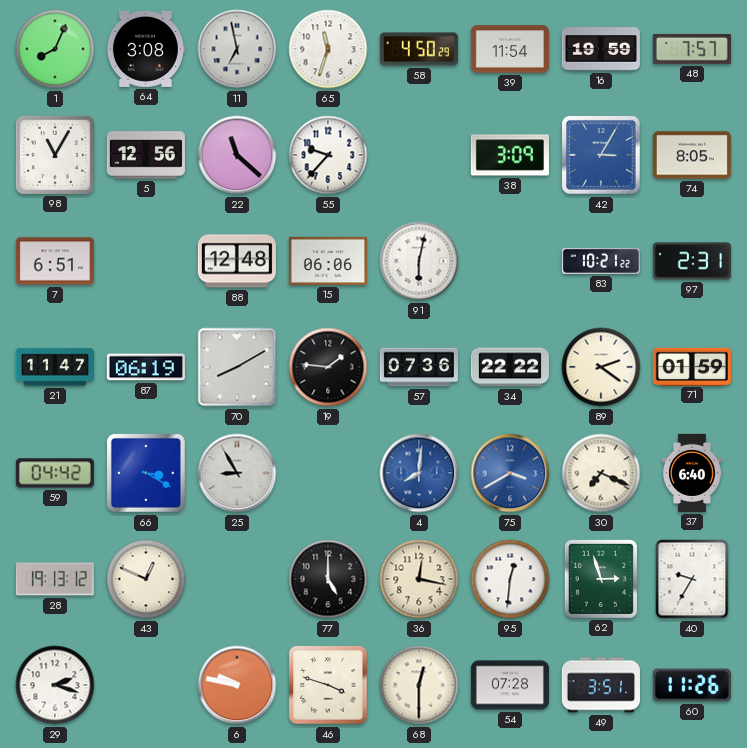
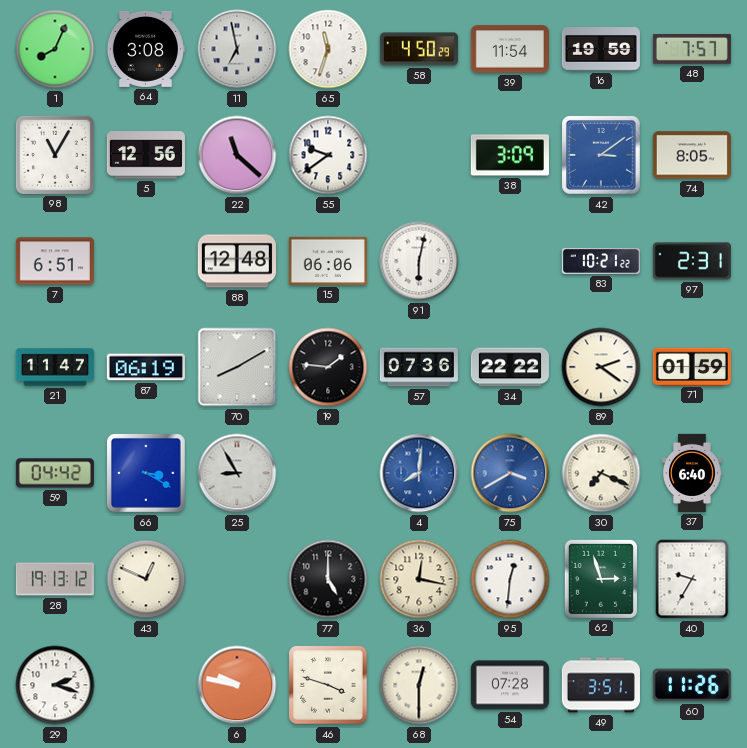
55: 9:37 -> 9:39
42: 3:05 -> 3:09
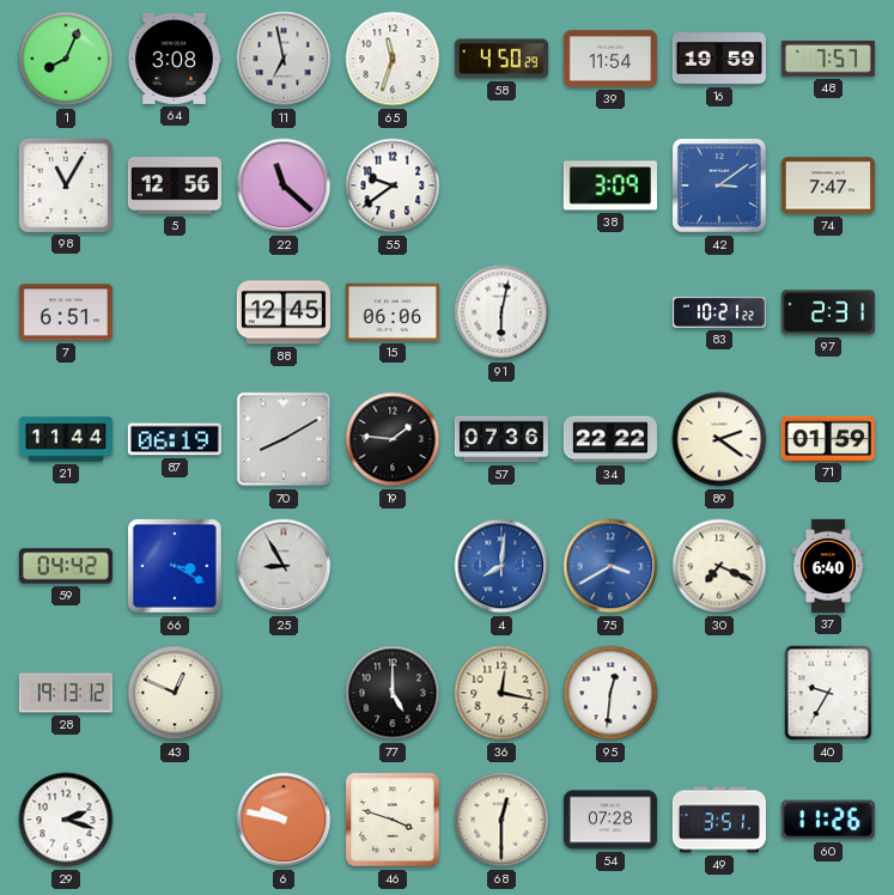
74: 8:05 -> 7:47
88: 12:48 -> 12:45
21: 11:47 -> 11:44
62: 2:57 -> none
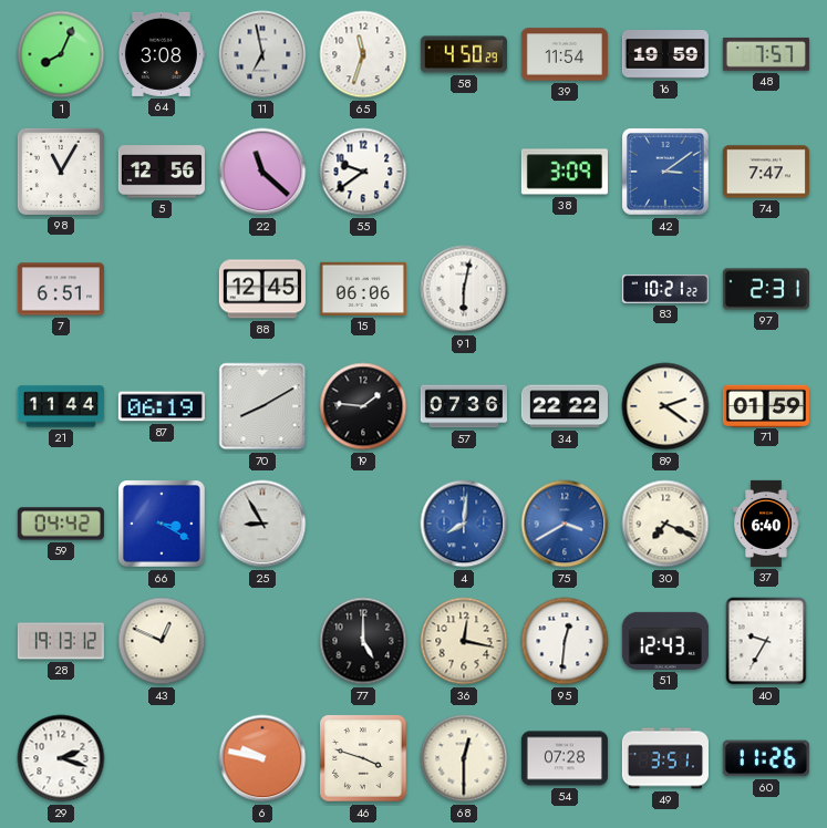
51: none -> 12:43
